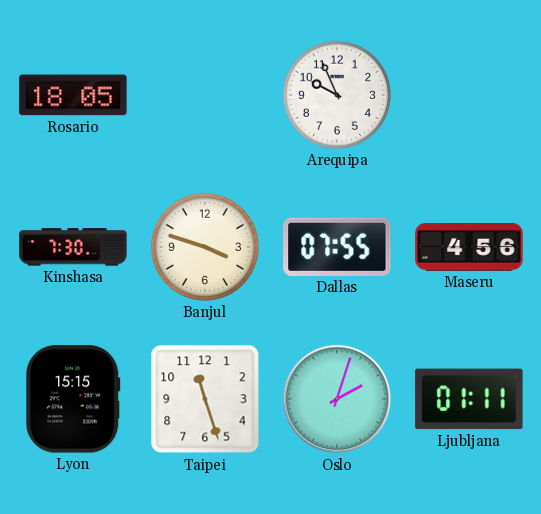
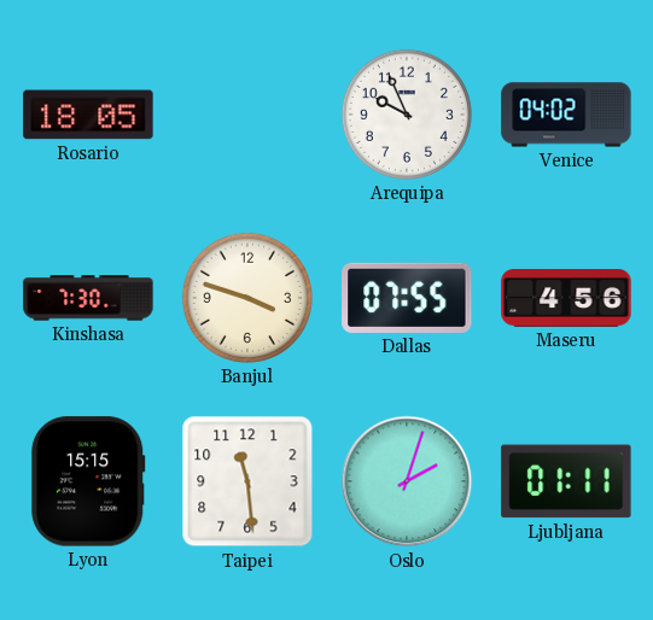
Venice: none -> 04:02
Taipei: 11:27 -> 11:29
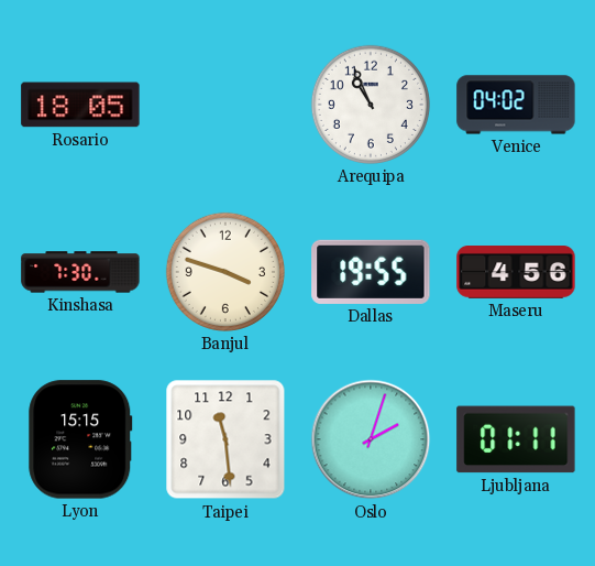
Arequipa: 9:56 -> 10:56
Dallas: 07:55 -> 19:55
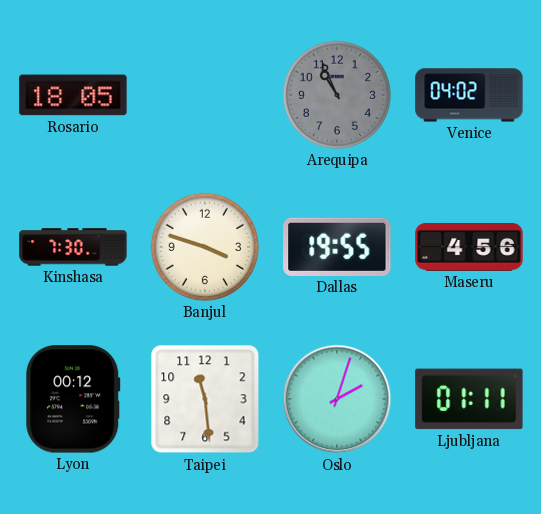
Arequipa dial: white -> grey
Lyon: 15:15 -> 00:12
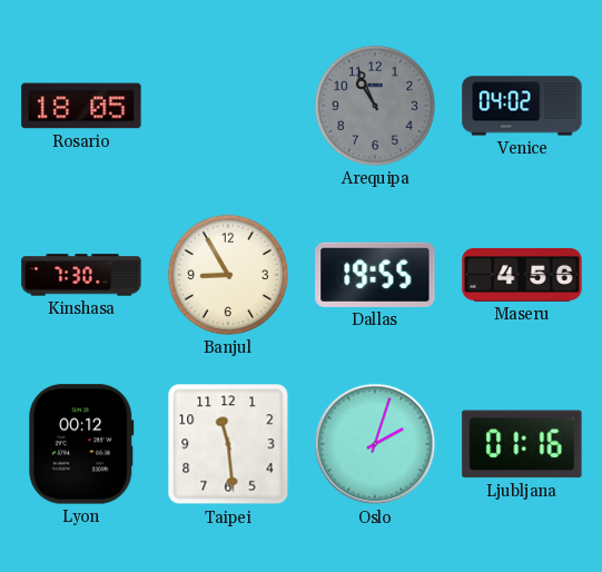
Banjul: 3:48 -> 8:55
Ljubljana: 01:11 -> 01:16
